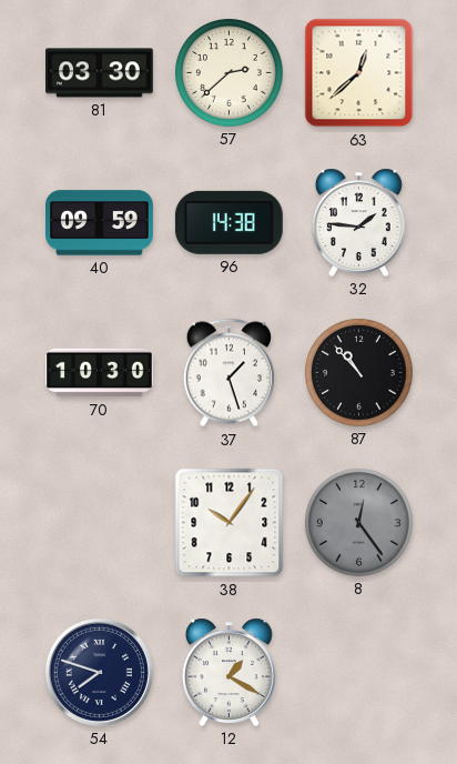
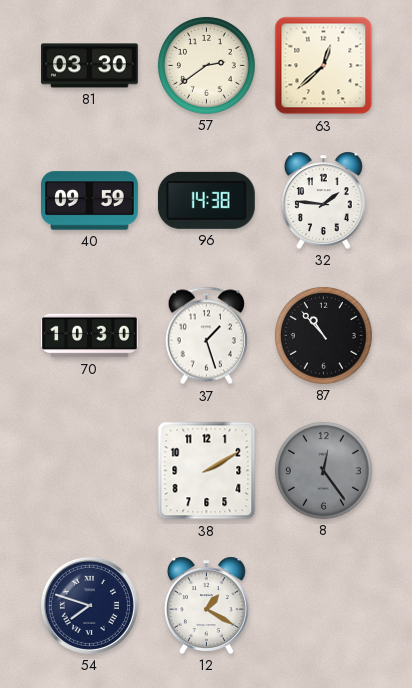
57: 2:38 -> 2:39
38: 10:06 -> 2:10
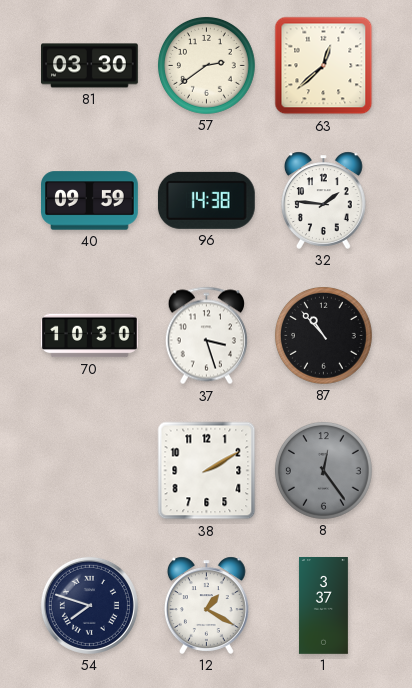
37: 1:27 -> 3:27
1: none -> 3:37
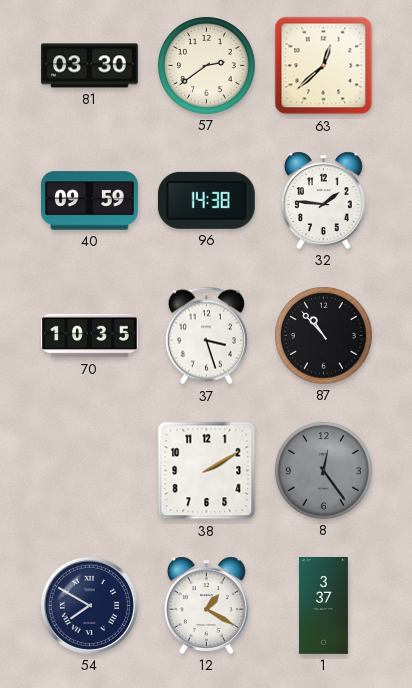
70: 10:30 -> 10:35
54: 7:48 -> 7:50
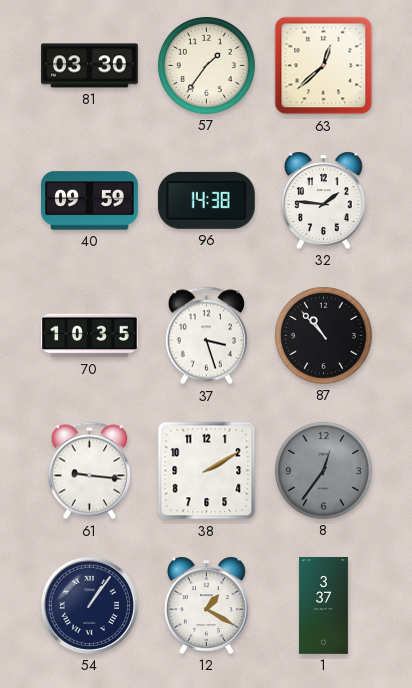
57: 2:39 -> 1:36
61: none -> 9:16
8: 12:24 -> 12:36
54: 7:50 -> 1:06
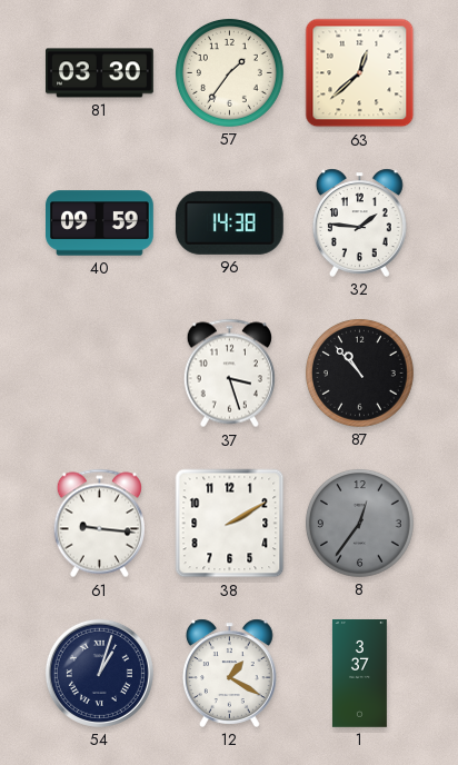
70: 10:35 -> none
54: 1:06 -> 1:03
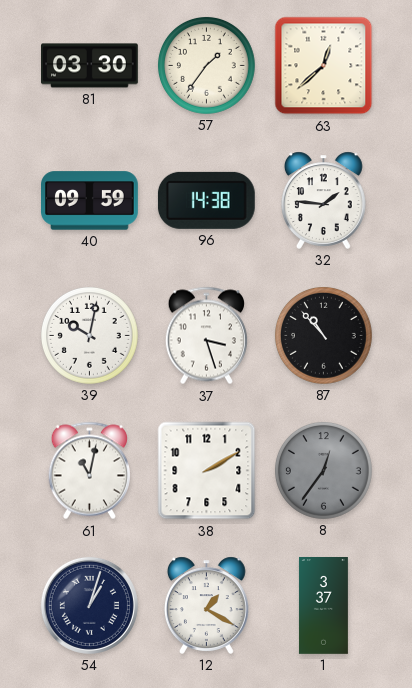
39: none -> 10:02
61: 9:16 -> 11:02
